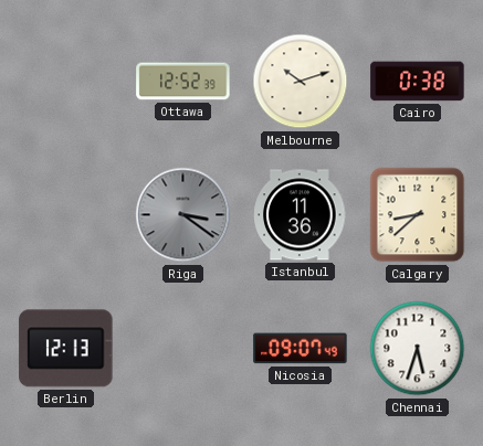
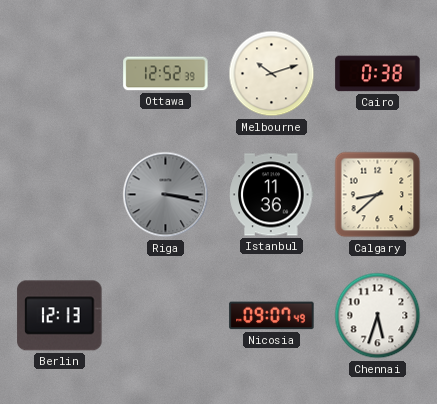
Riga: 3:21 -> 3:17
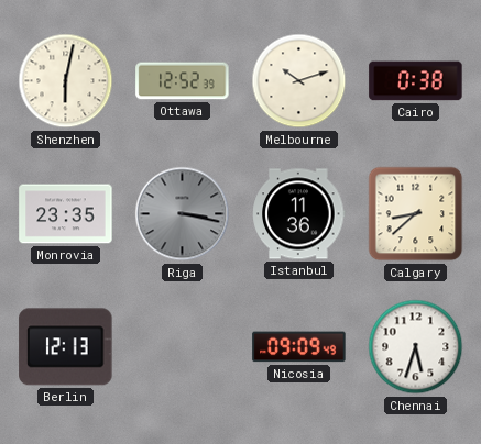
Shenzhen: none -> 6:02
Monrovia: none -> 23:35
Nicosia: 09:07 -> 09:09
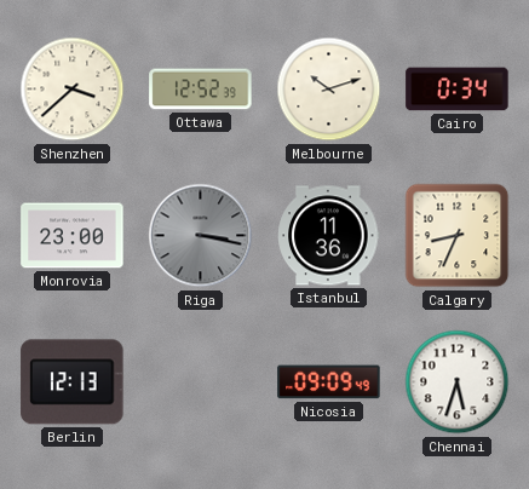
Shenzhen: 6:02 -> 3:38
Cairo: 0:38 -> 0:34
Monrovia: 23:35 -> 23:00
Calgary: 8:38 -> 8:34
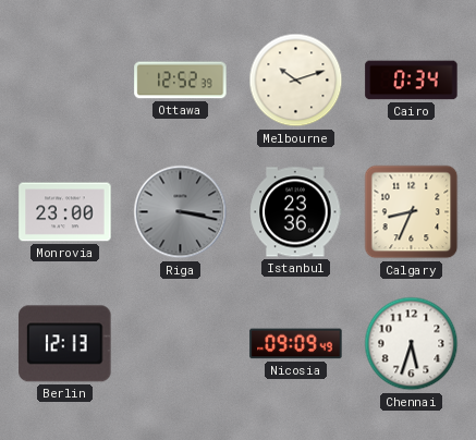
Shenzhen: 3:38 -> none
Istanbul: 11:36 -> 23:36
